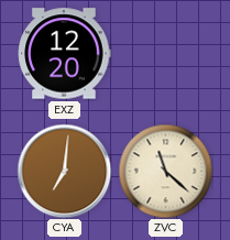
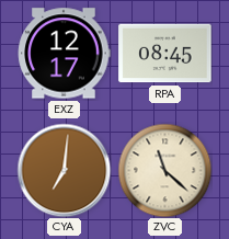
EXZ: 12:20 -> 12:17
RPA: none -> 08:45
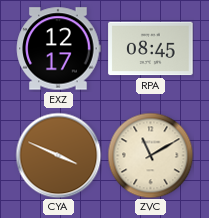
CYA: 7:01 -> 3:49
ZVC: 11:22 -> 11:10
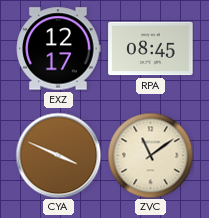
ZVC: 11:10 -> 11:09
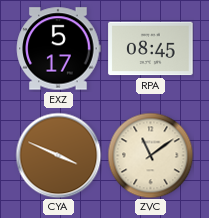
EXZ: 12:17 -> 5:17
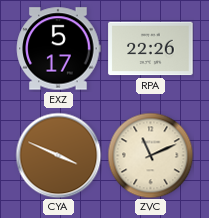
RPA: 08:45 -> 22:26
ZVC: 11:09 -> 11:11
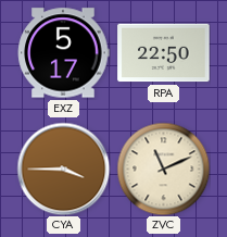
RPA: 22:26 -> 22:50
CYA: 3:49 -> 3:45
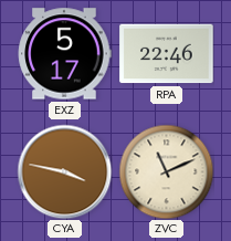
RPA: 22:50 -> 22:46
CYA: 3:45 -> 3:47
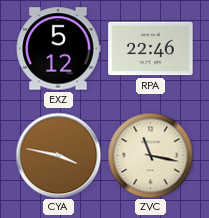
EXZ: 5:17 -> 5:12
ZVC: 11:11 -> 11:17
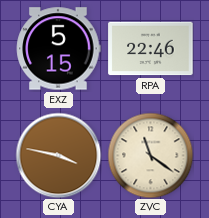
EXZ: 5:12 -> 5:15
ZVC: 11:17 -> 11:21
